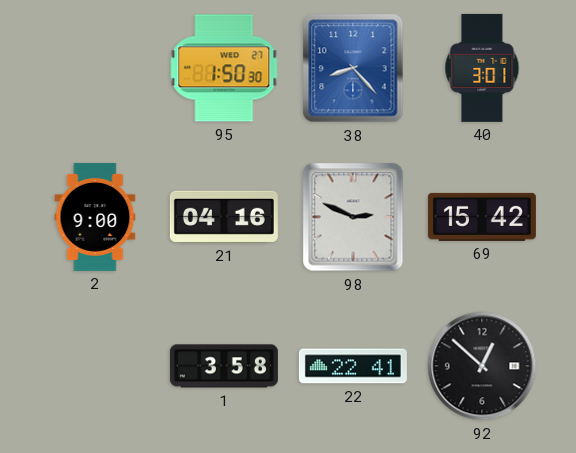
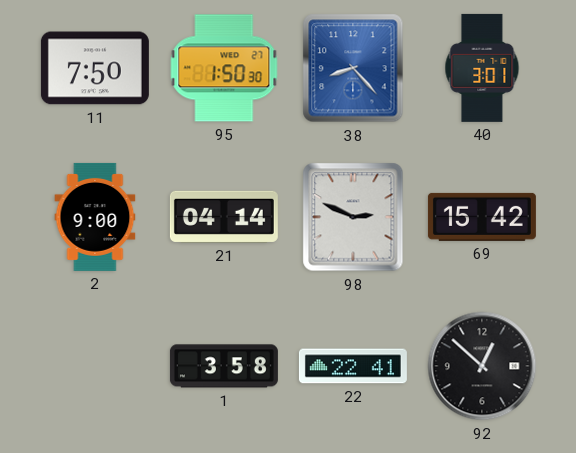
11: none -> 7:50
21: 04:16 -> 04:14
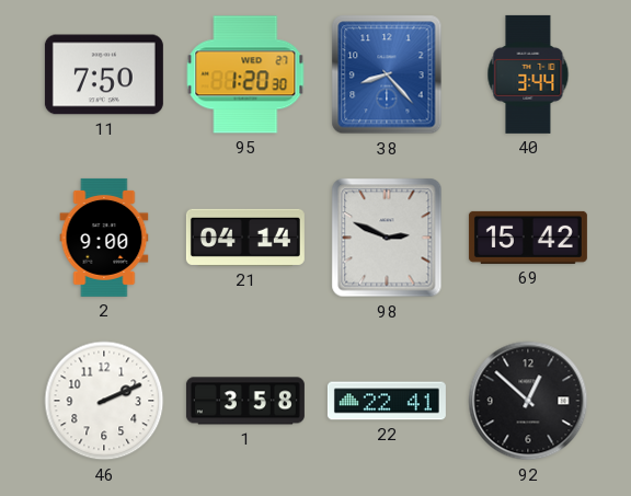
95: 1:50 -> 1:20
40: 3:01 -> 3:44
46: none -> 2:11
